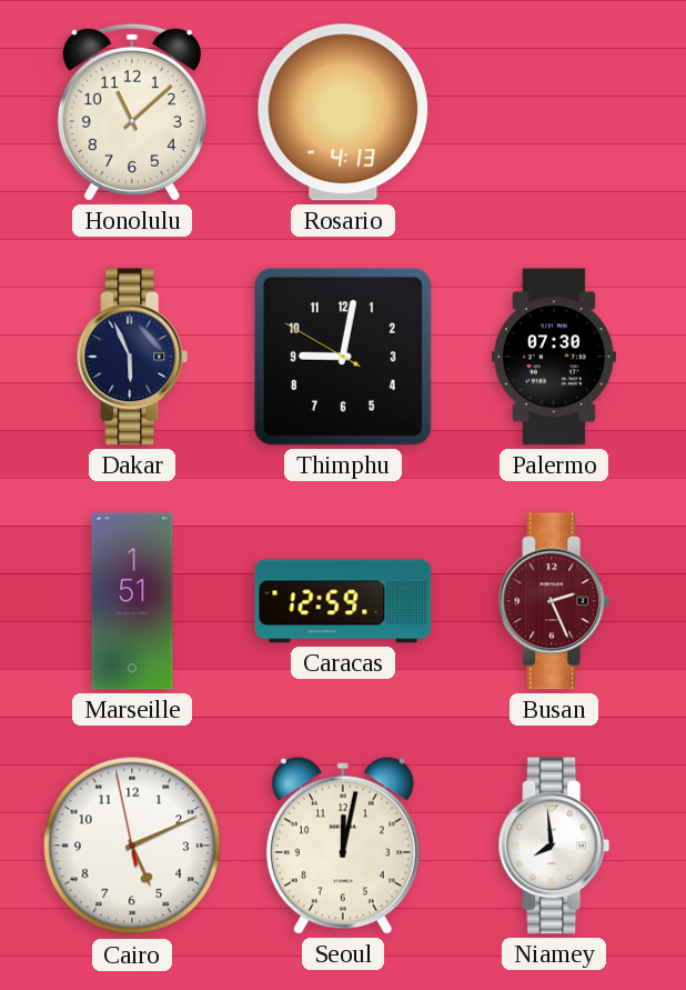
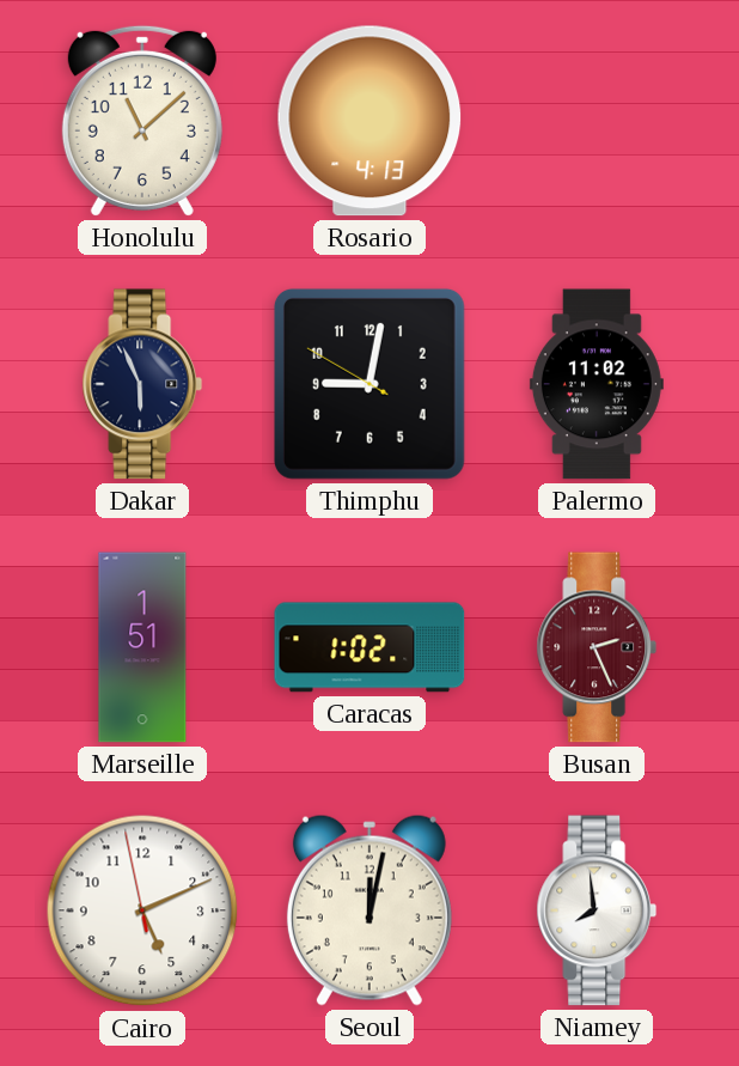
Palermo: 07:30 -> 11:02
Caracas: 12:59 -> 1:02
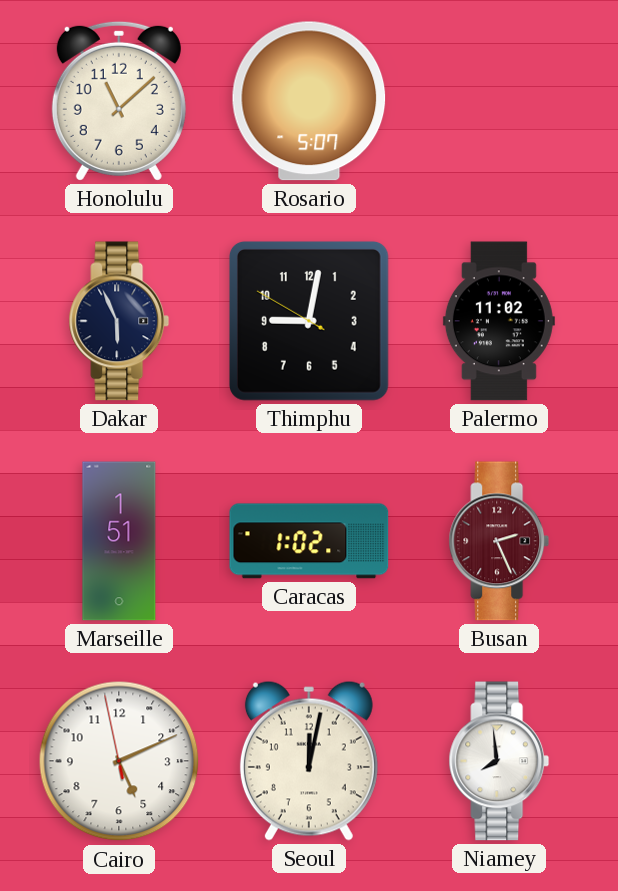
Rosario: 4:13 -> 5:07
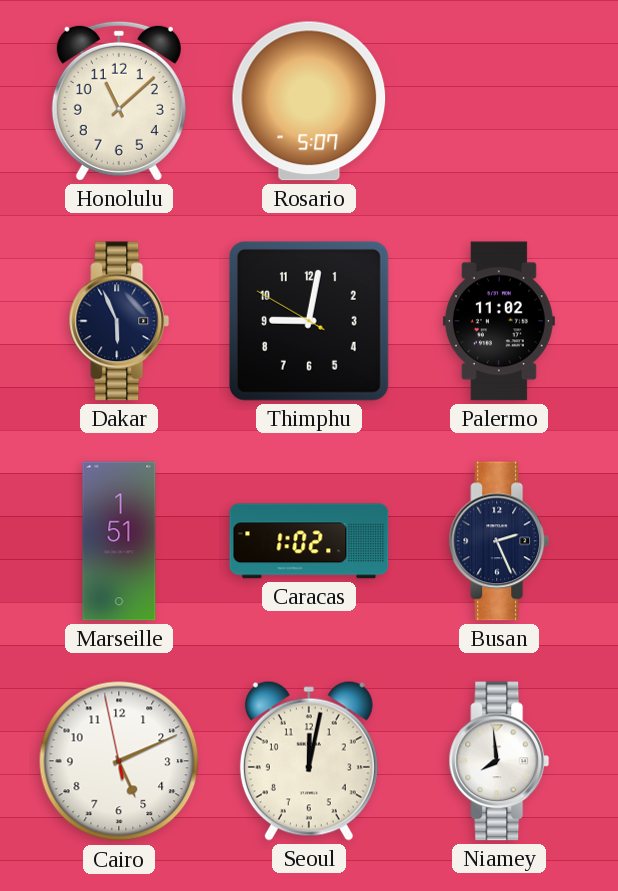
Busan dial: burgundy -> navy
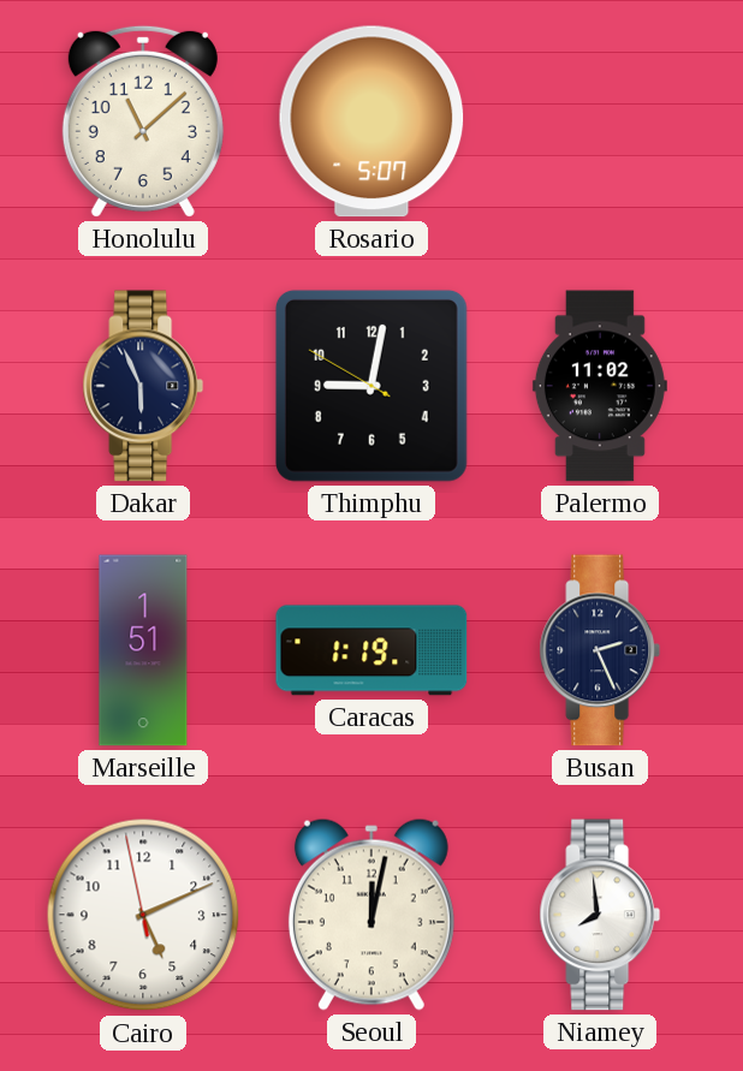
Caracas: 1:02 -> 1:19
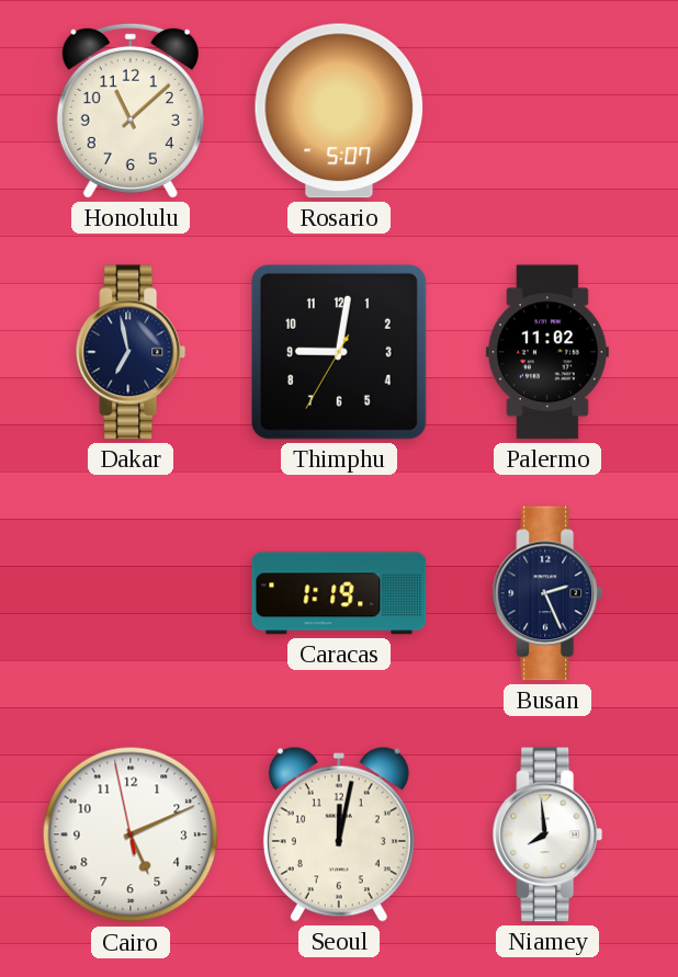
Dakar: 5:56 -> 6:58
Thimphu: 9:01:50 -> 9:01:35
Marseille: 1:51 -> none
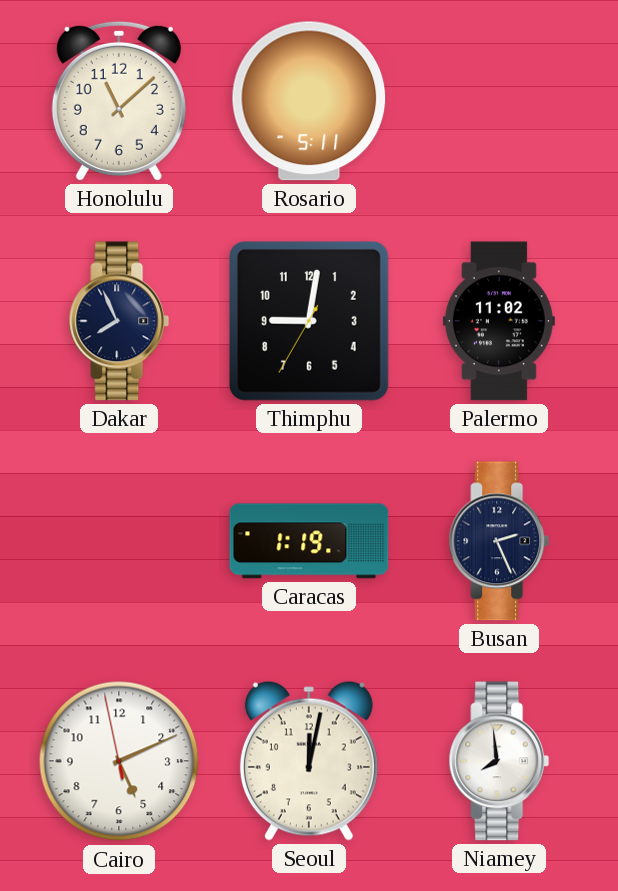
Rosario: 5:07 -> 5:11
Dakar: 6:58 -> 7:56
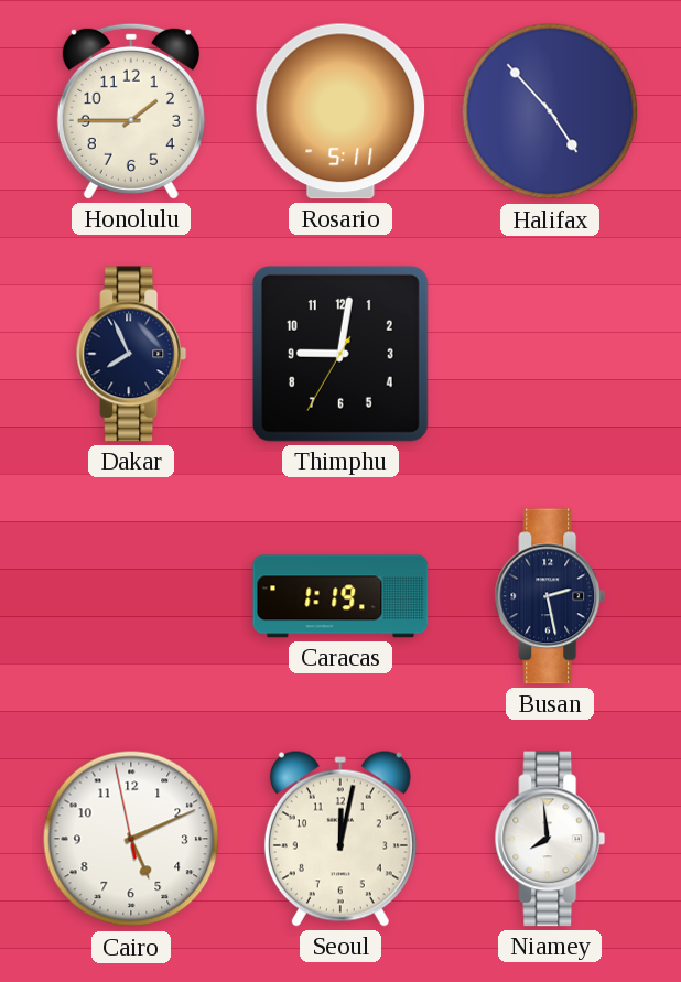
Honolulu: 11:08 -> 1:45
Halifax: none -> 4:53
Palermo: 11:02 -> none
Busan: 2:26 -> 2:28
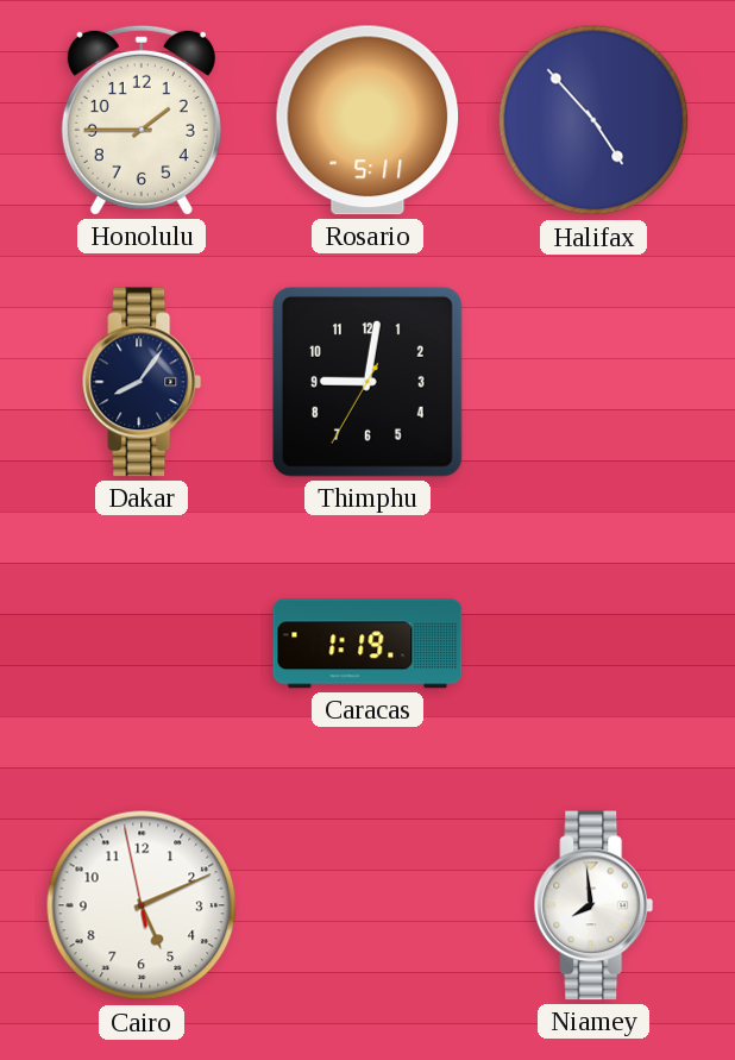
Dakar: 7:56 -> 8:06
Busan: 2:28 -> none
Seoul: 12:02 -> none
